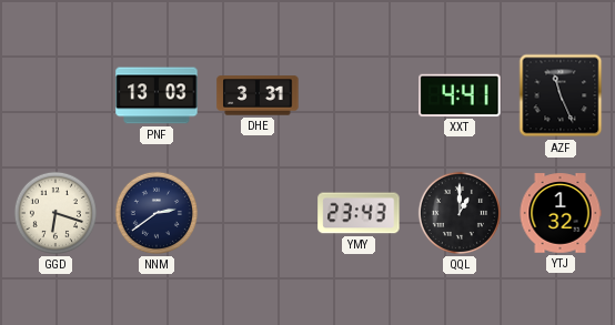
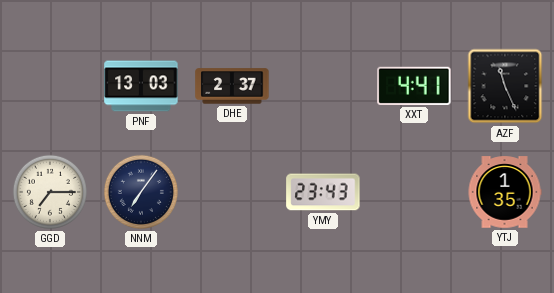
DHE: 3:31 -> 2:37
GGD: 6:18 -> 7:15
NNM: 2:39 -> 7:06
QQL: 1:00 -> none
YTJ: 1:32 -> 1:35
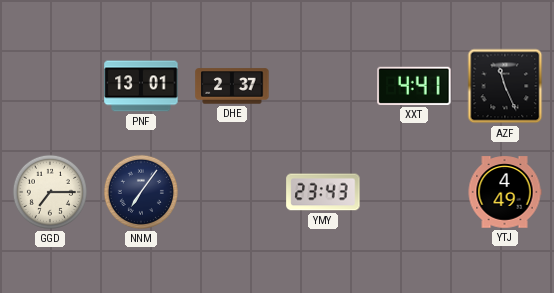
PNF: 13:03 -> 13:01
YTJ: 1:35 -> 4:49
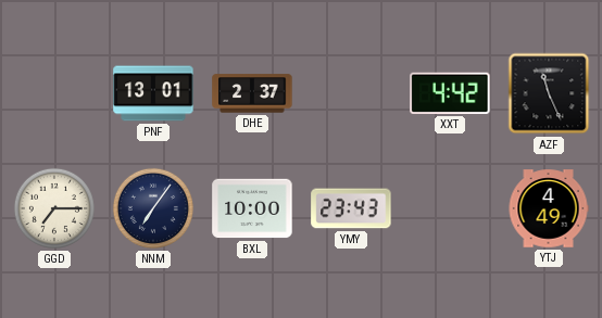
XXT: 4:41 -> 4:42
BXL: none -> 10:00
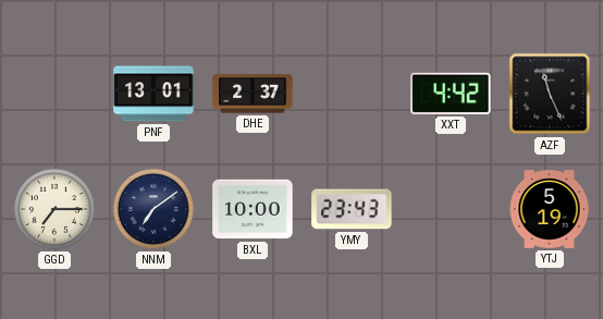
NNM: 7:06 -> 7:09
YTJ: 4:49 -> 5:19
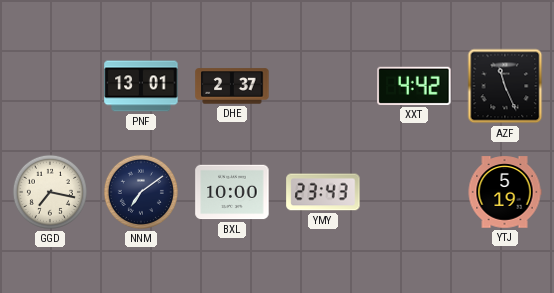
GGD: 7:15 -> 7:17
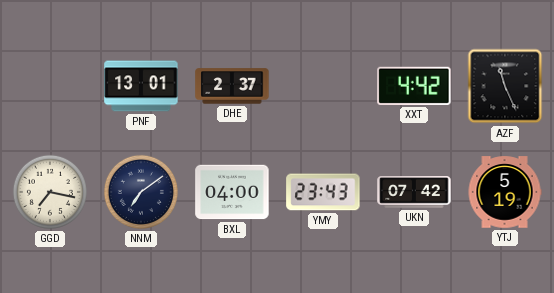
BXL: 10:00 -> 04:00
UKN: none -> 07:42
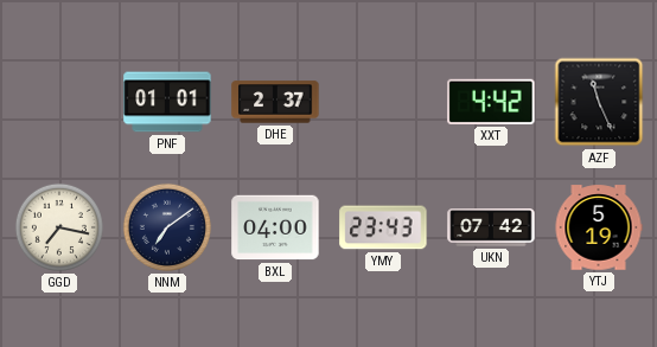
PNF: 13:01 -> 01:01
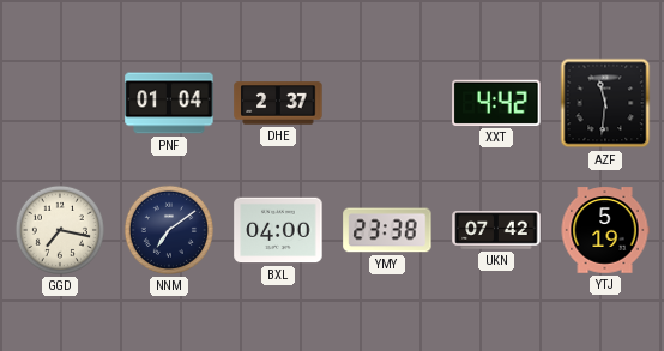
PNF: 01:01 -> 01:04
AZF: 11:26 -> 11:31
YMY: 23:43 -> 23:38
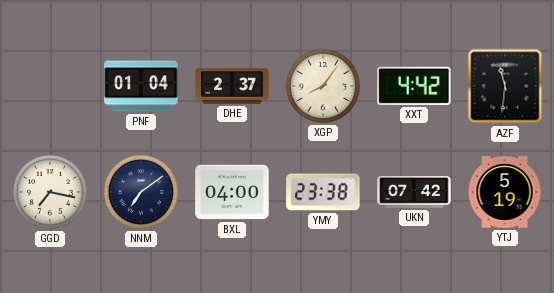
XGP: none -> 8:06
